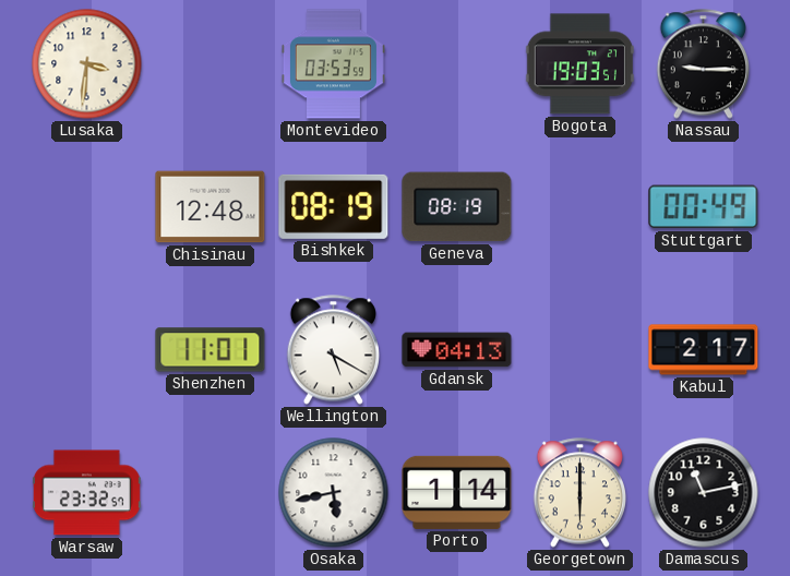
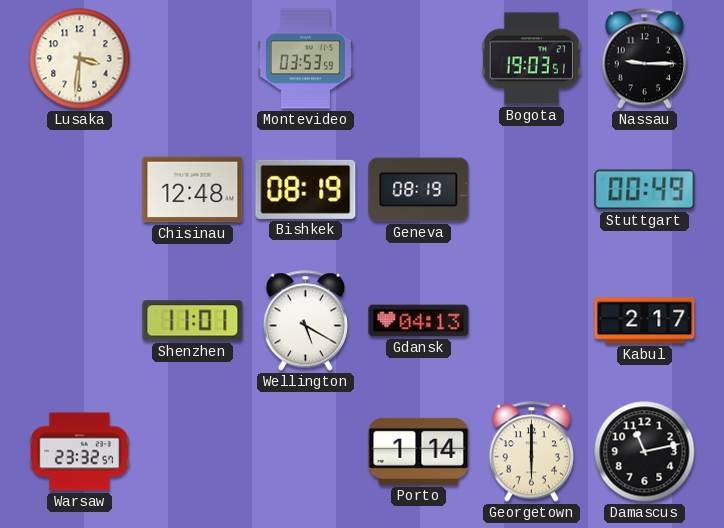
Osaka: 5:43 -> none
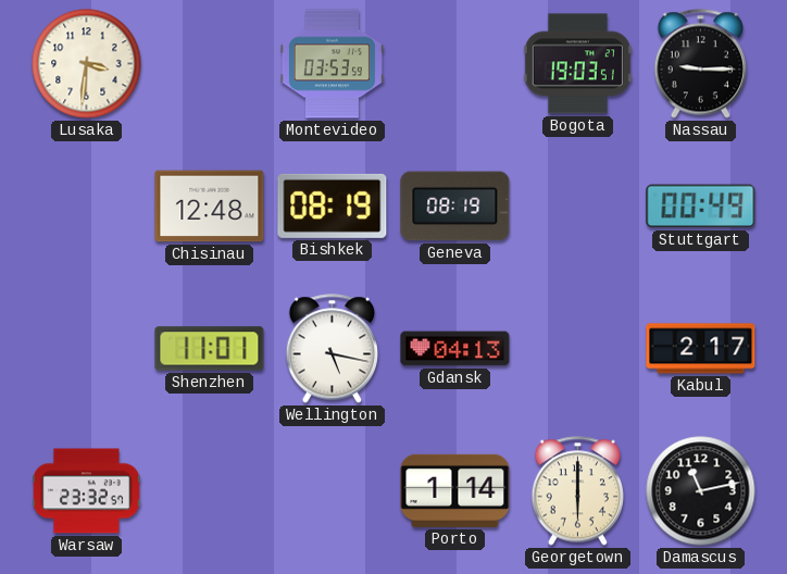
Wellington: 5:20 -> 5:17
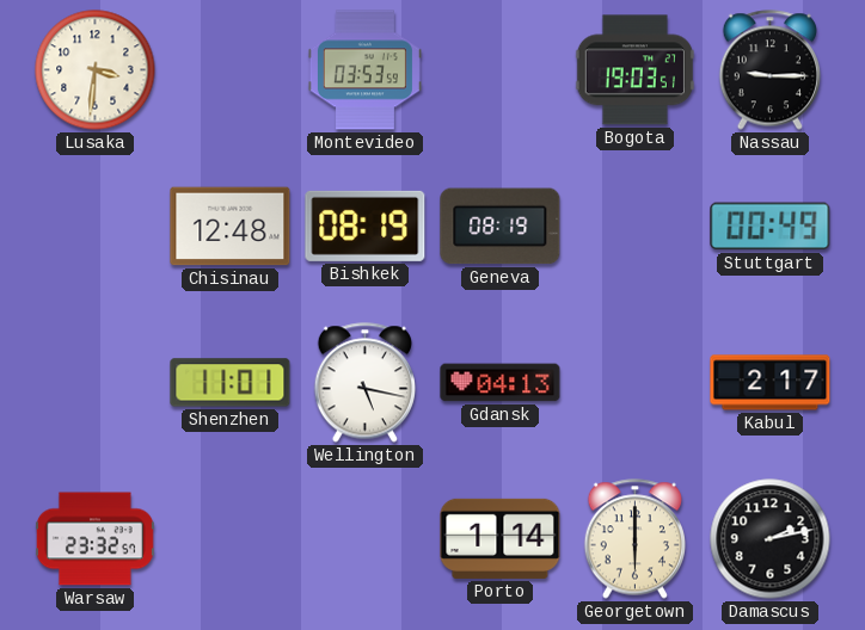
Damascus: 11:13 -> 2:13
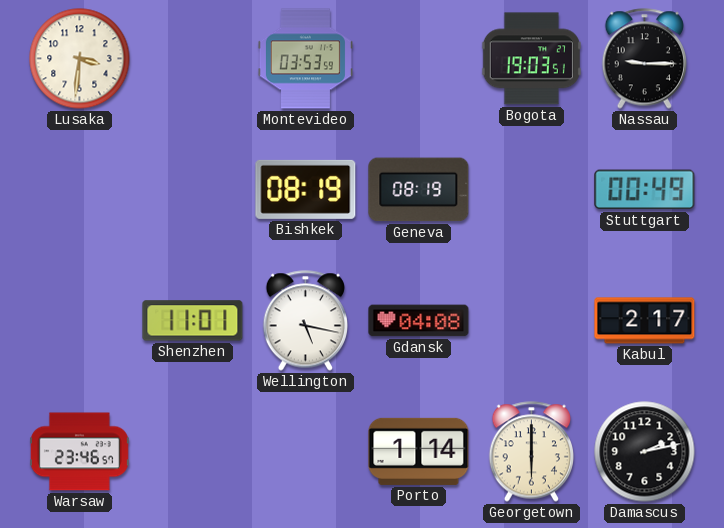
Chisinau: 12:48 -> none
Gdansk: 04:13 -> 04:08
Warsaw: 23:32 -> 23:46
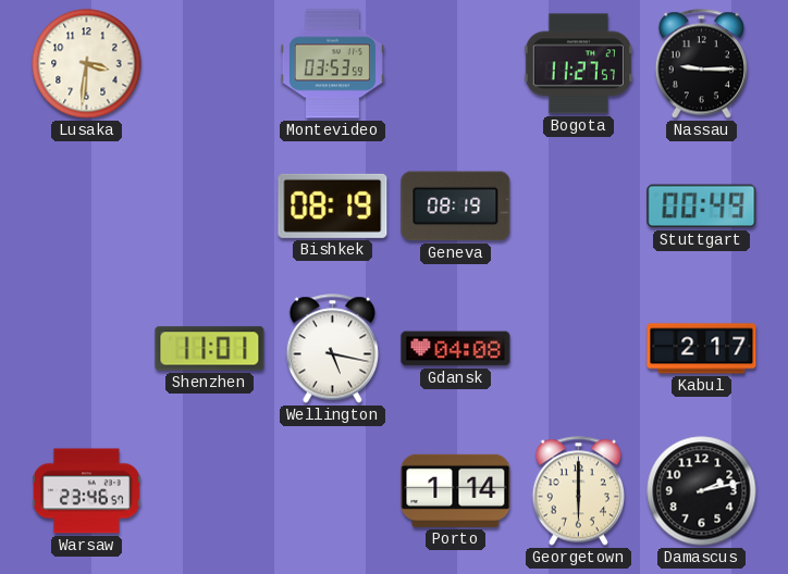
Bogota: 19:03 -> 11:27
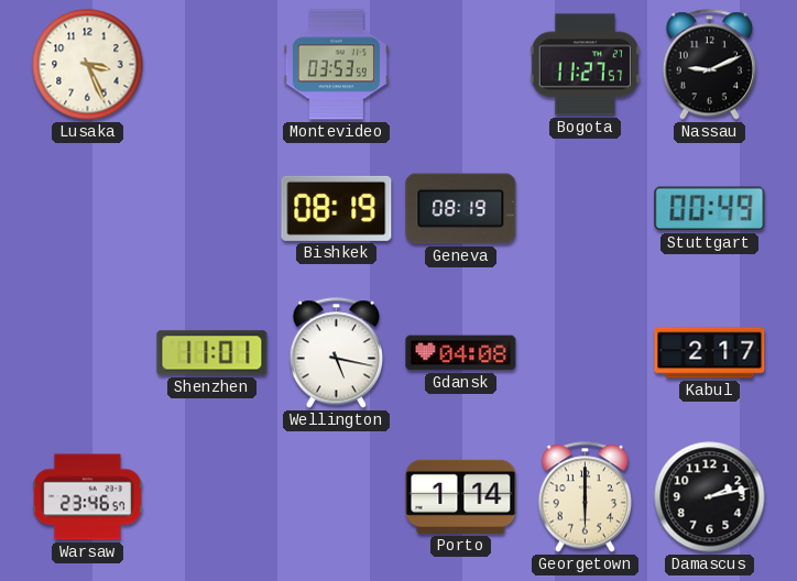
Lusaka: 3:31 -> 3:26
Nassau: 9:15 -> 9:11
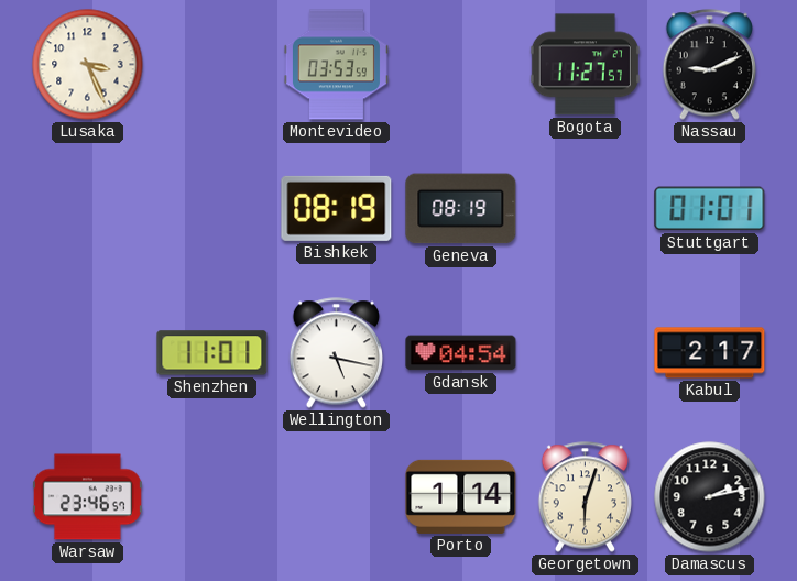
Stuttgart: 00:49 -> 01:01
Gdansk: 04:08 -> 04:54
Georgetown: 6:00 -> 6:03
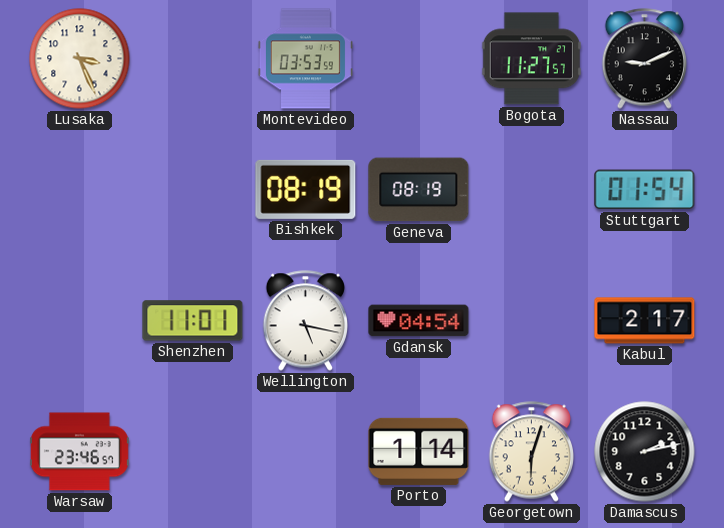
Stuttgart: 01:01 -> 01:54
